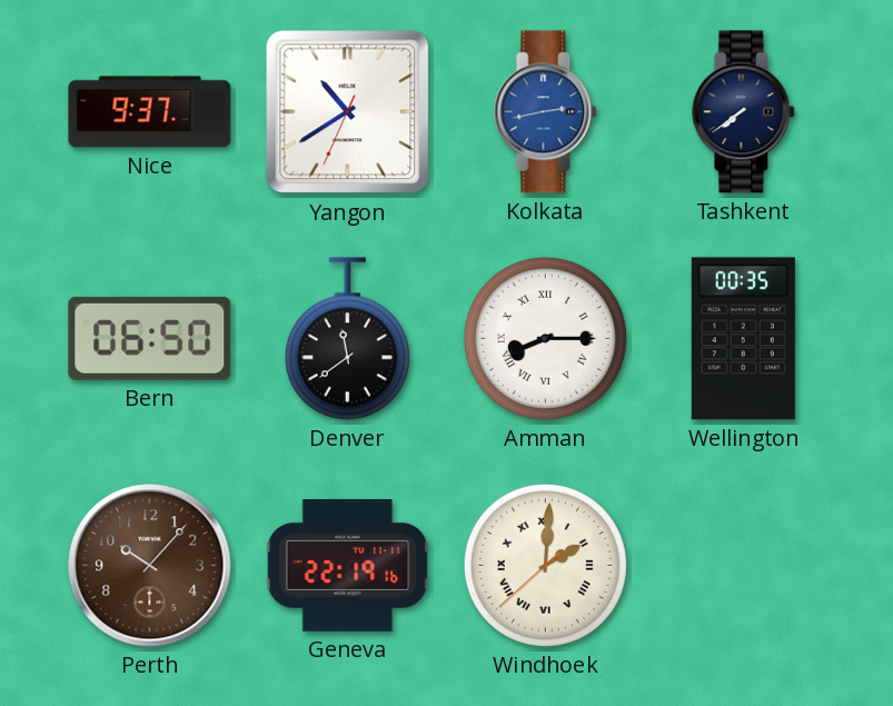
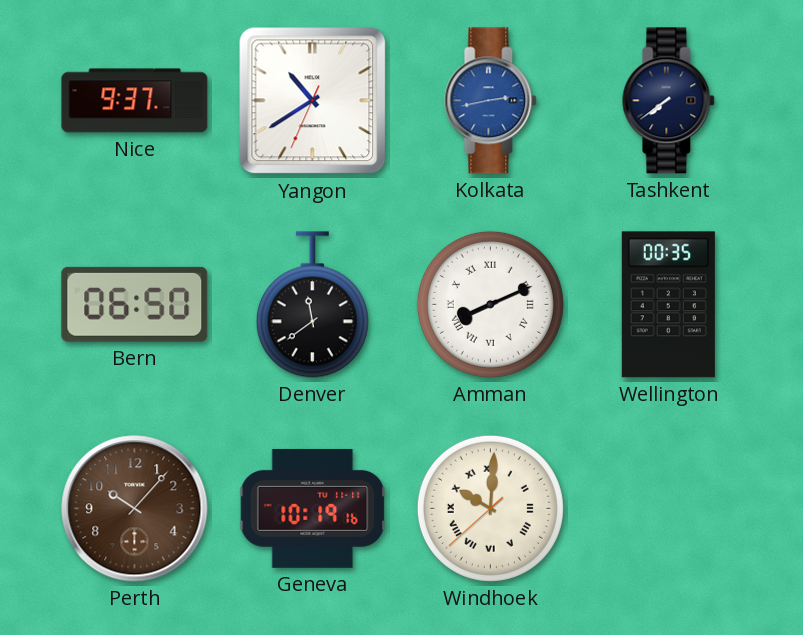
Amman: 8:15 -> 8:11
Geneva: 22:19 -> 10:19
Windhoek: 2:00 -> 10:00
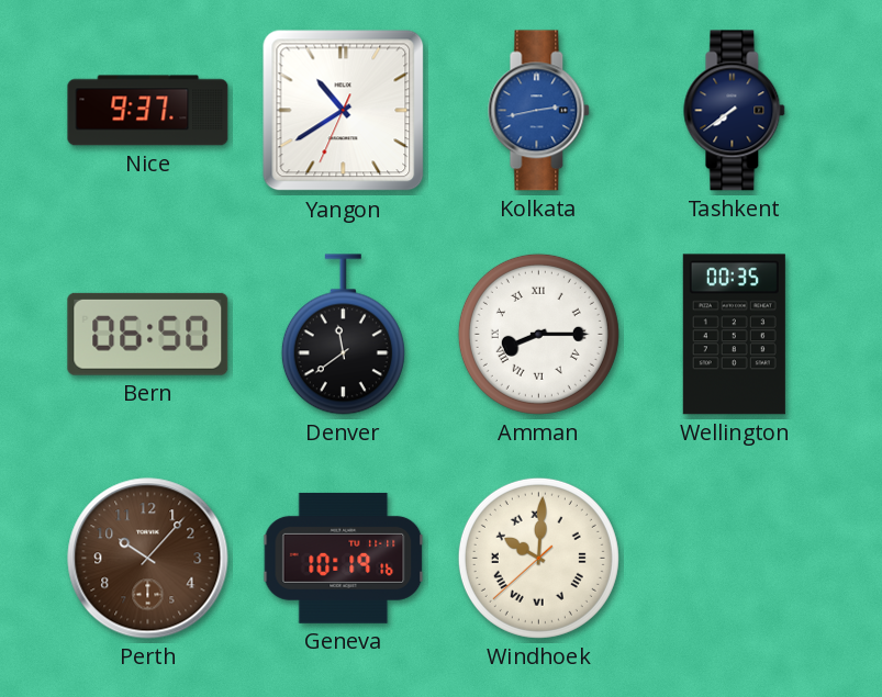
Amman: 8:11 -> 8:15
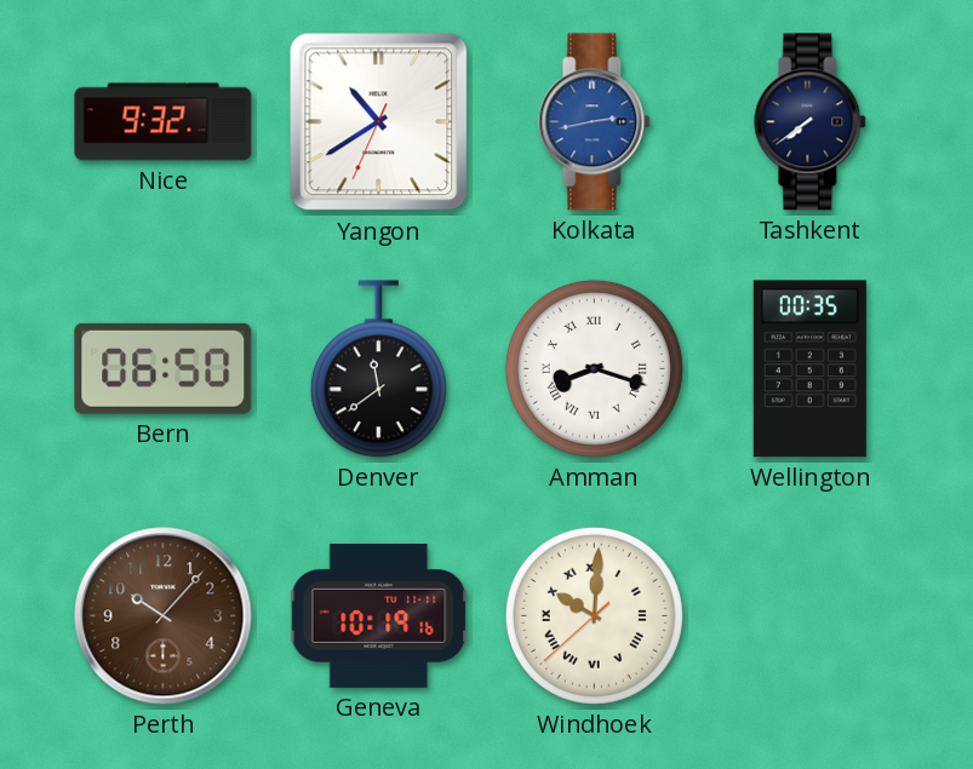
Nice: 9:37 -> 9:32
Amman: 8:15 -> 8:18
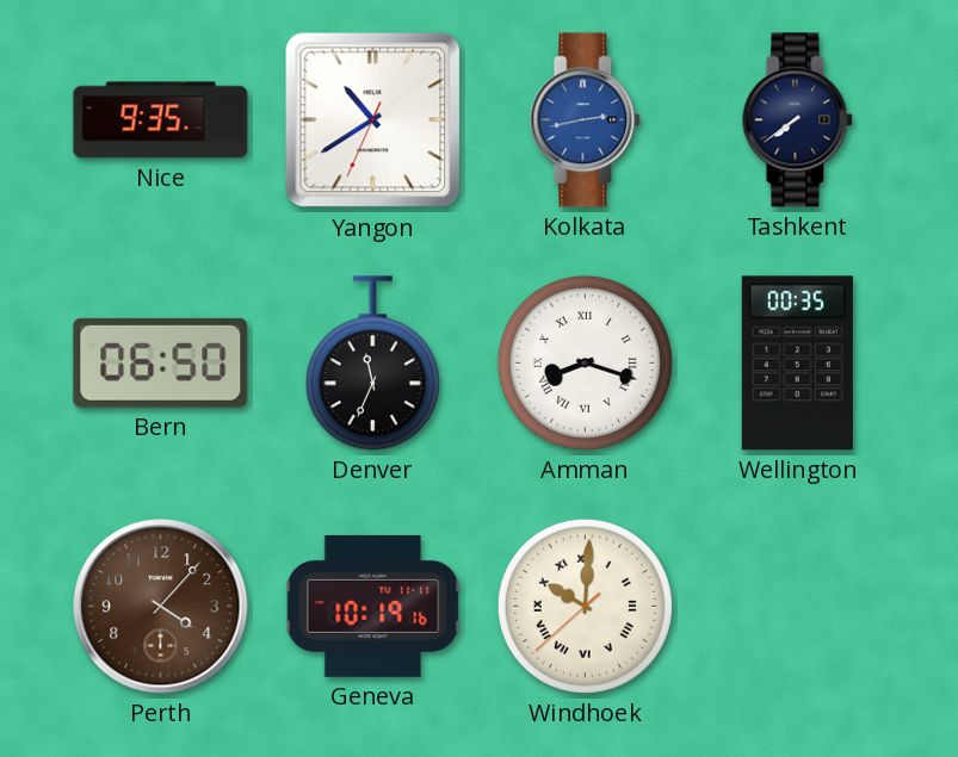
Nice: 9:32 -> 9:35
Denver: 11:39 -> 11:34
Perth: 10:07 -> 4:07
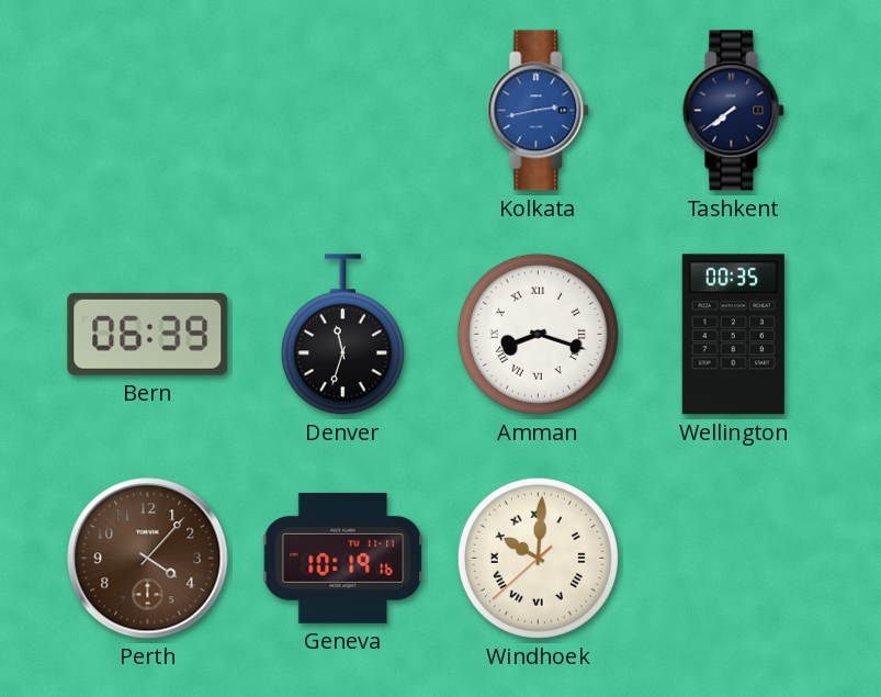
Nice: 9:35 -> none
Yangon: 10:39 -> none
Bern: 06:50 -> 06:39
Denver: 11:34 -> 11:33
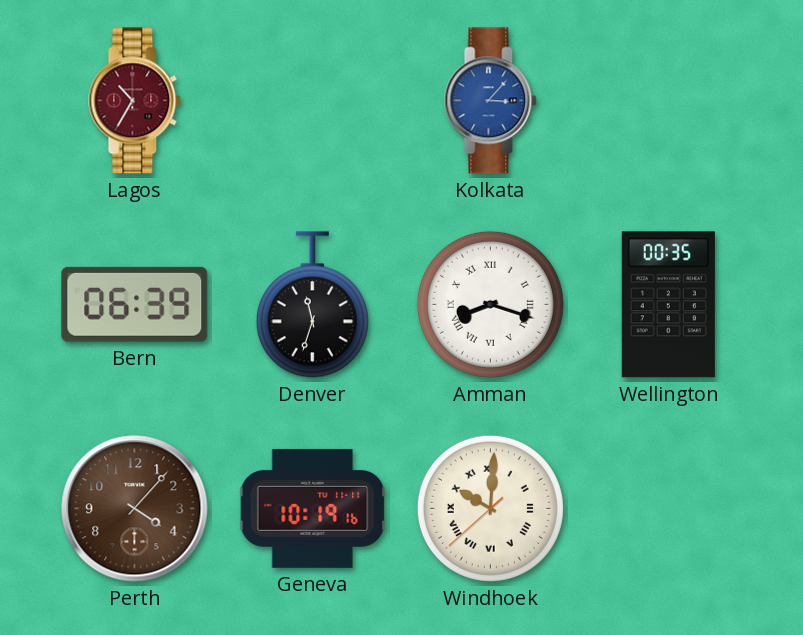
Lagos: none -> 10:35
Kolkata: 2:43 -> 3:07
Tashkent: 7:39 -> none
